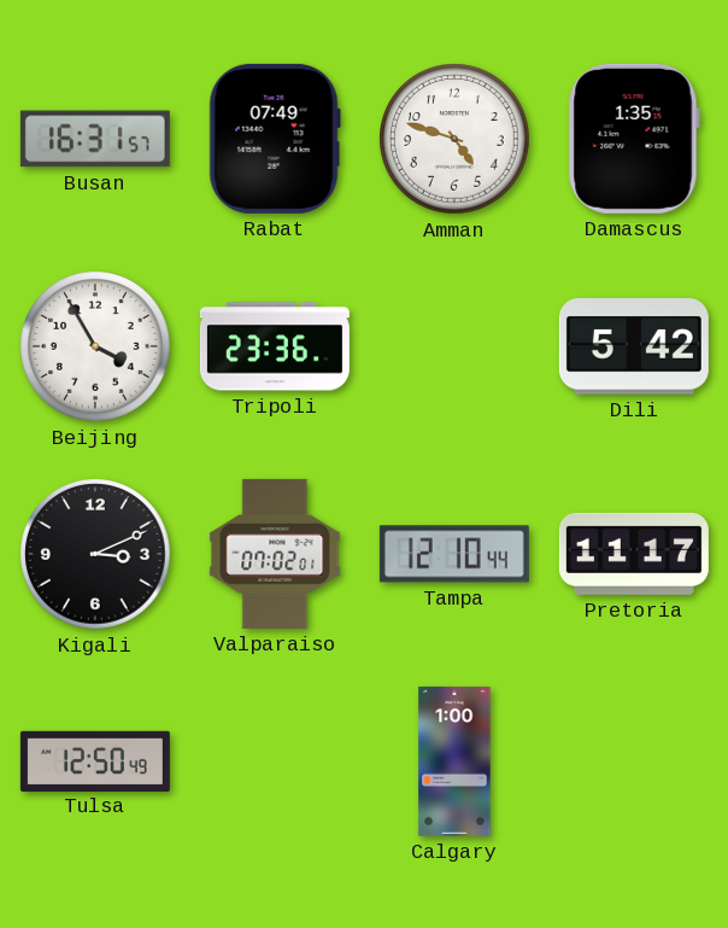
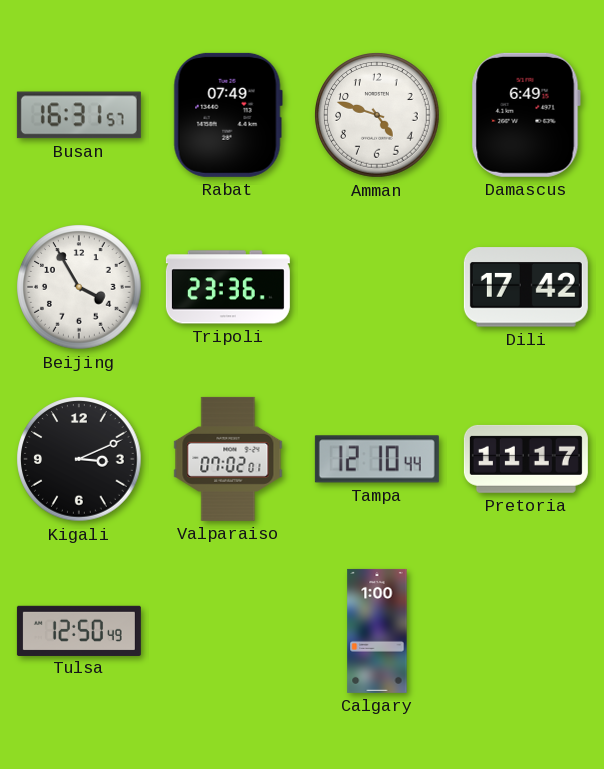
Damascus: 1:35 -> 6:49
Dili: 5:42 -> 17:42
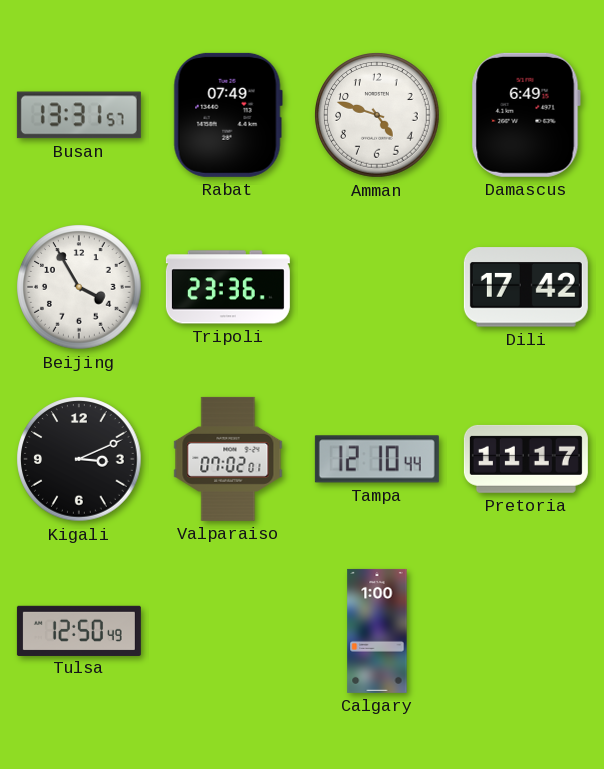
Busan: 16:31 -> 13:31
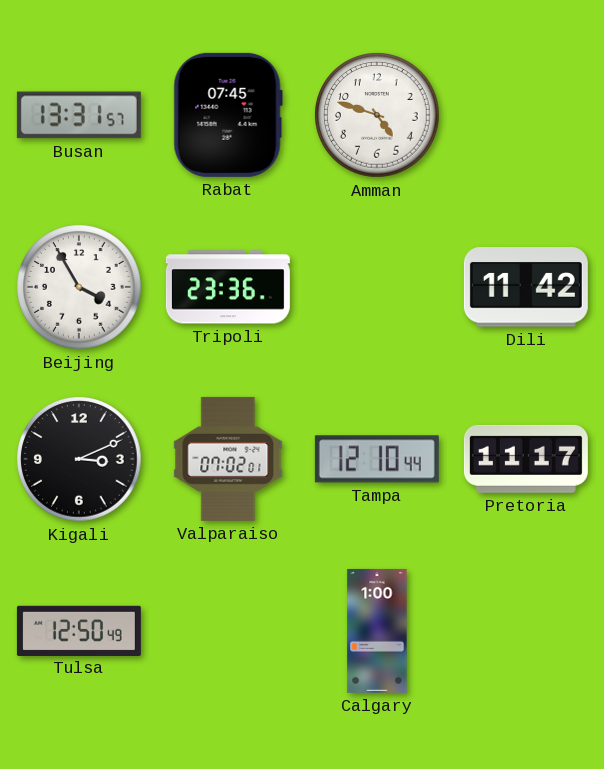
Rabat: 07:49 -> 07:45
Damascus: 6:49 -> none
Dili: 17:42 -> 11:42
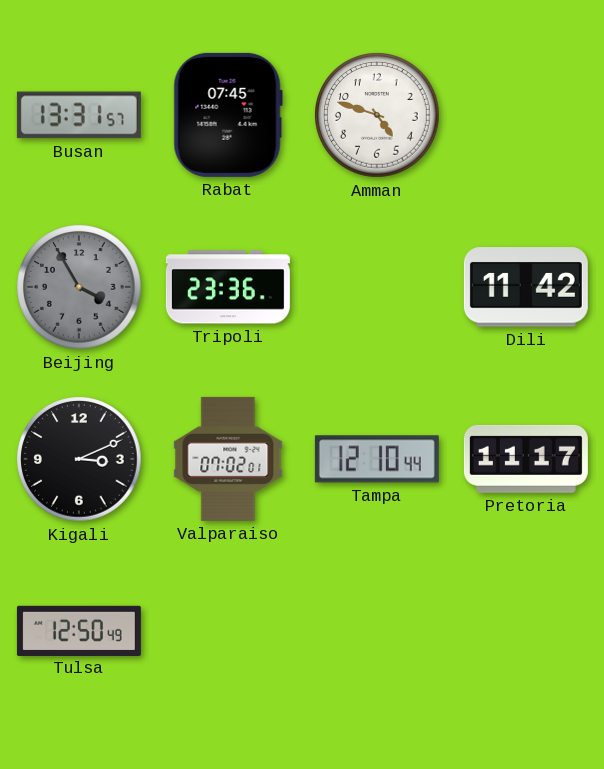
Beijing dial: white -> grey
Calgary: 1:00 -> none
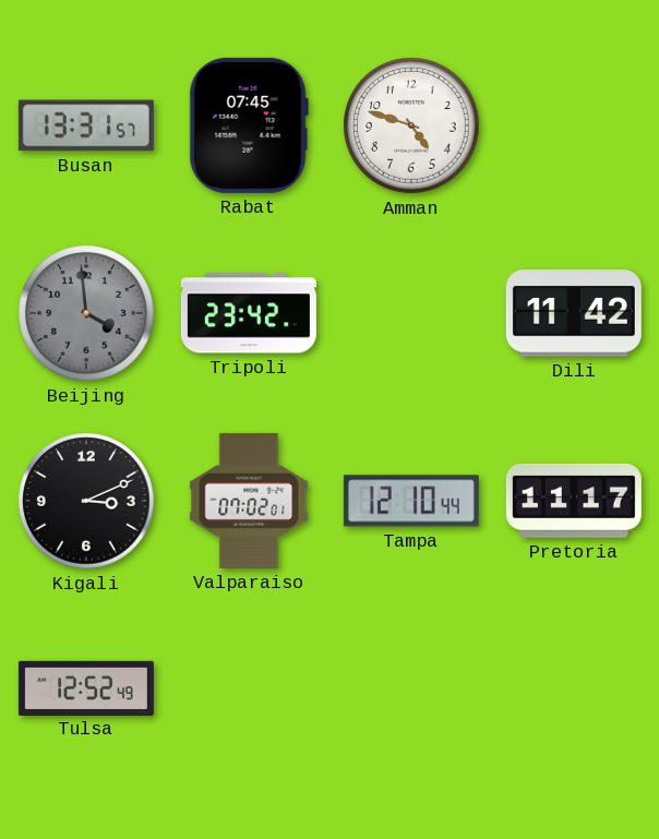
Beijing: 3:55 -> 3:59
Tripoli: 23:36 -> 23:42
Tulsa: 12:50 -> 12:52
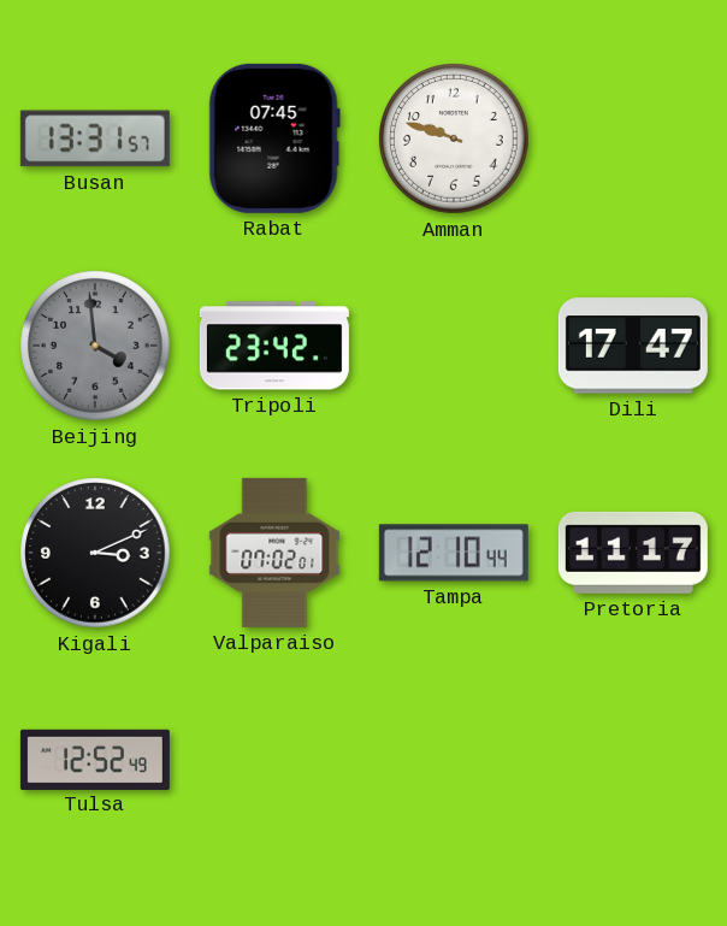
Amman: 4:48 -> 9:48
Dili: 11:42 -> 17:47
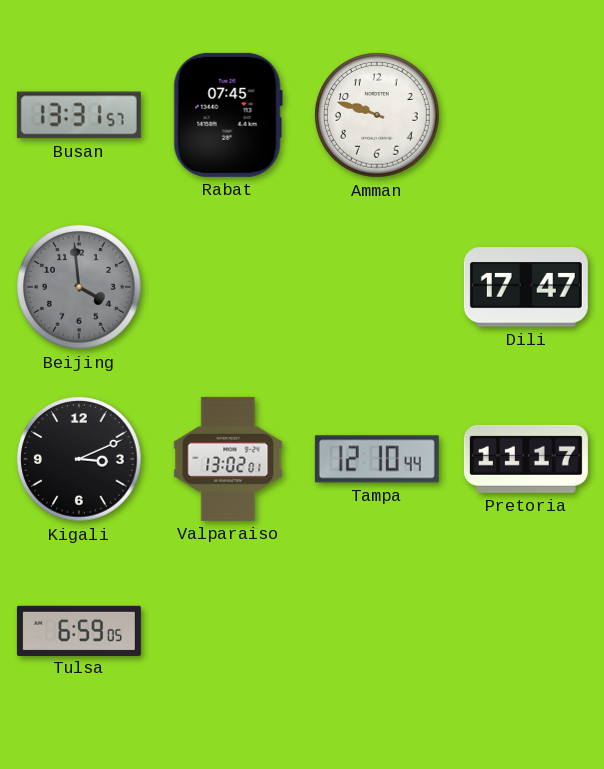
Tripoli: 23:42 -> none
Valparaiso: 07:02 -> 13:02
Tulsa: 12:52 -> 6:59
